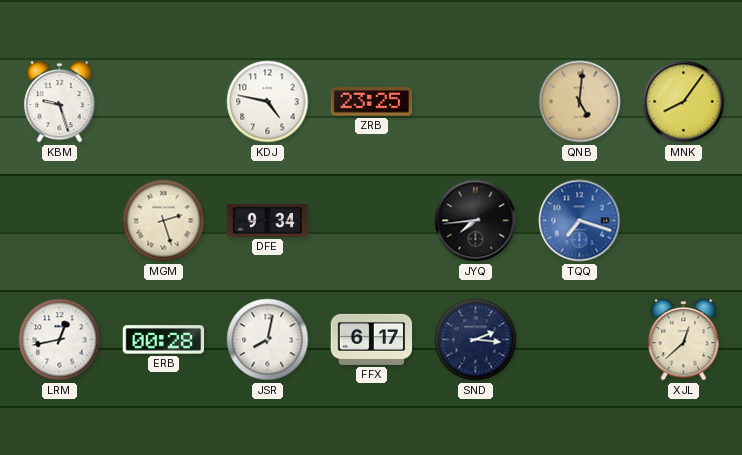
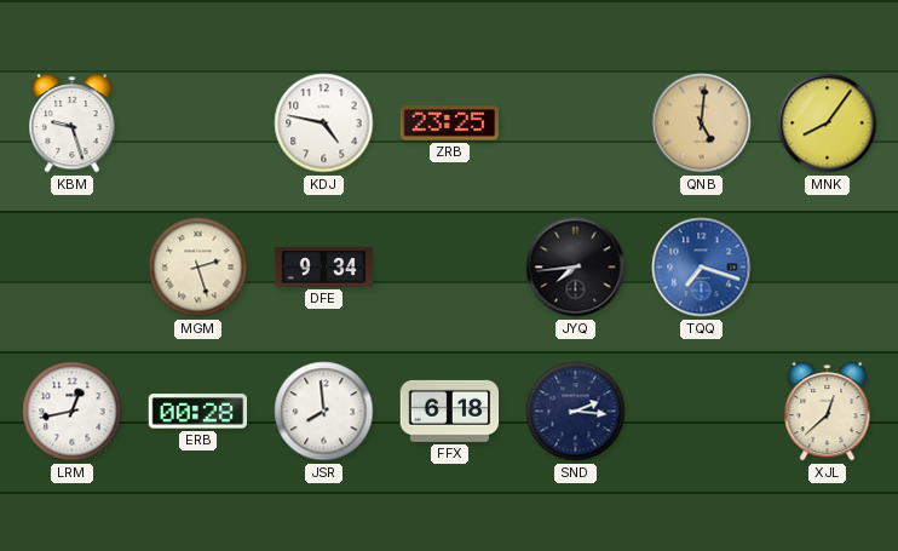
JSR: 8:02 -> 7:59
FFX: 6:17 -> 6:18
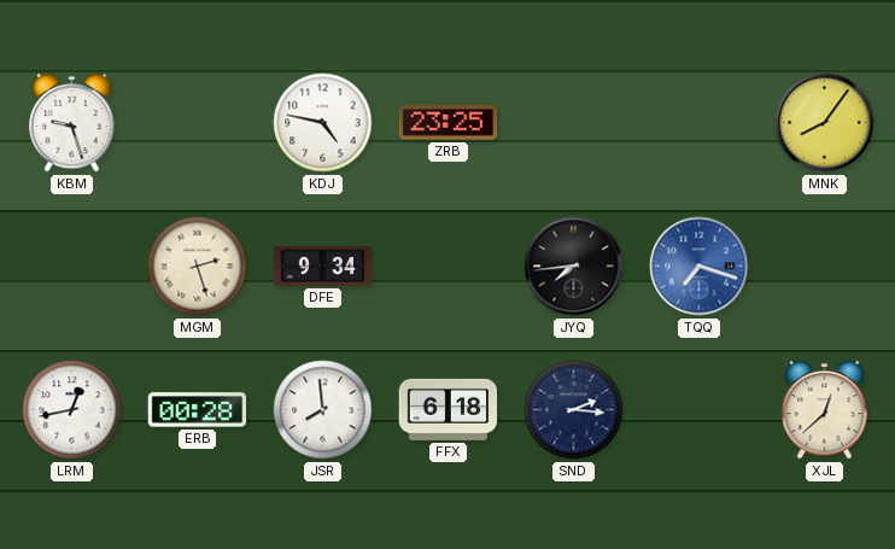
QNB: 5:01 -> none
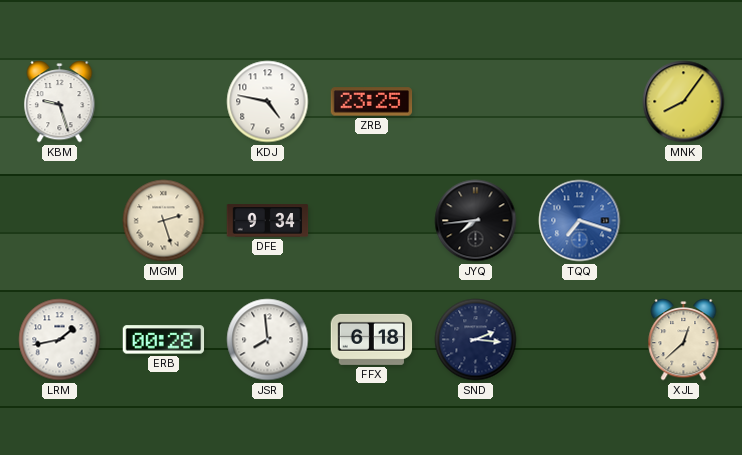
LRM: 12:43 -> 1:43
